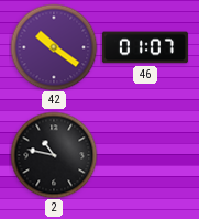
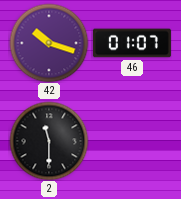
42: 10:21 -> 10:18
2: 10:47 -> 11:30
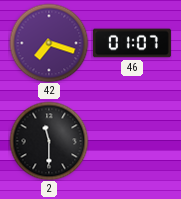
42: 10:18 -> 7:18
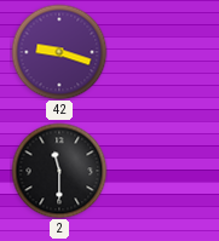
42: 7:18 -> 9:18
46: 01:07 -> none
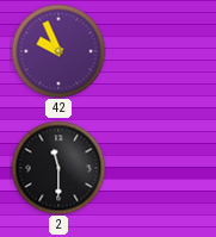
42: 9:18 -> 9:56
